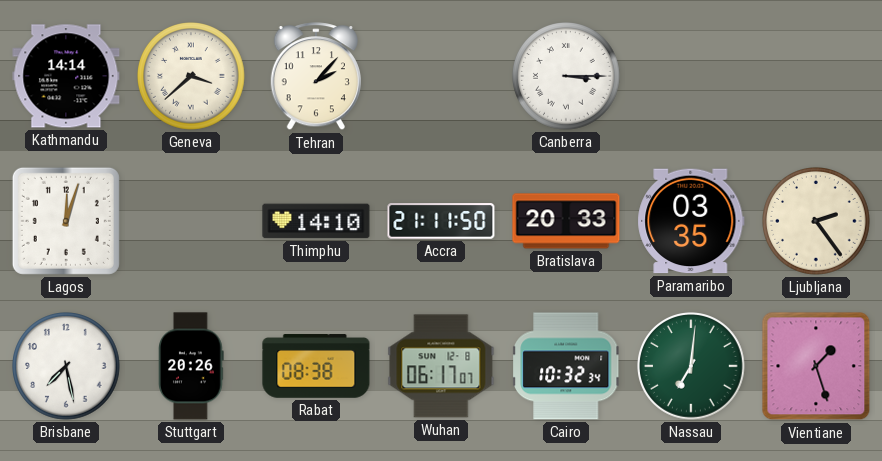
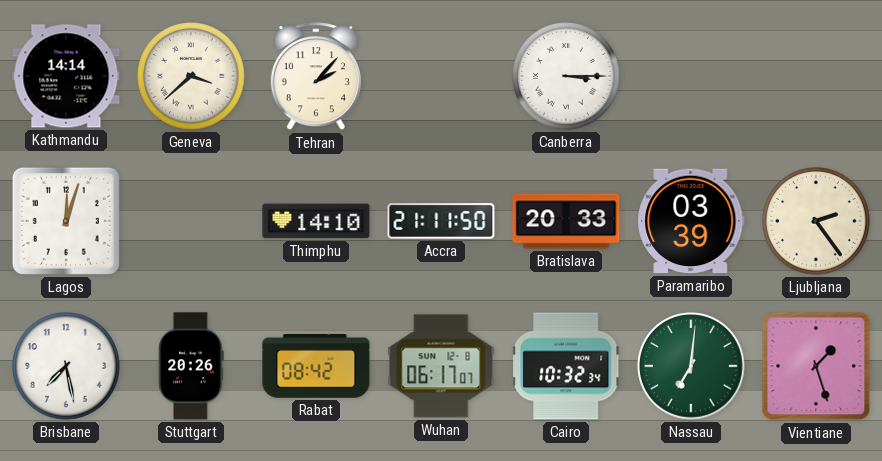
Paramaribo: 03:35 -> 03:39
Rabat: 08:38 -> 08:42
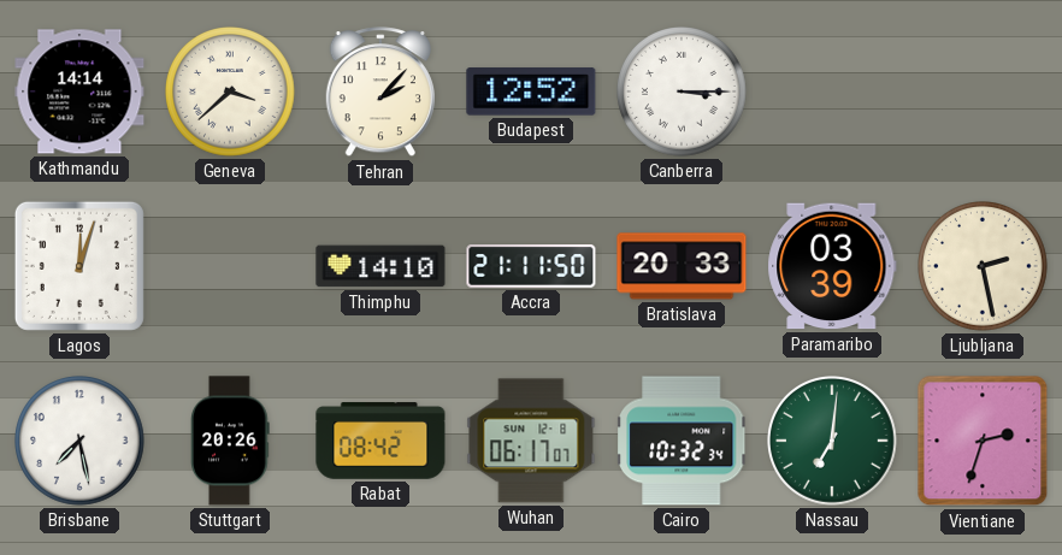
Budapest: none -> 12:52
Ljubljana: 2:24 -> 2:28
Vientiane: 1:27 -> 2:33
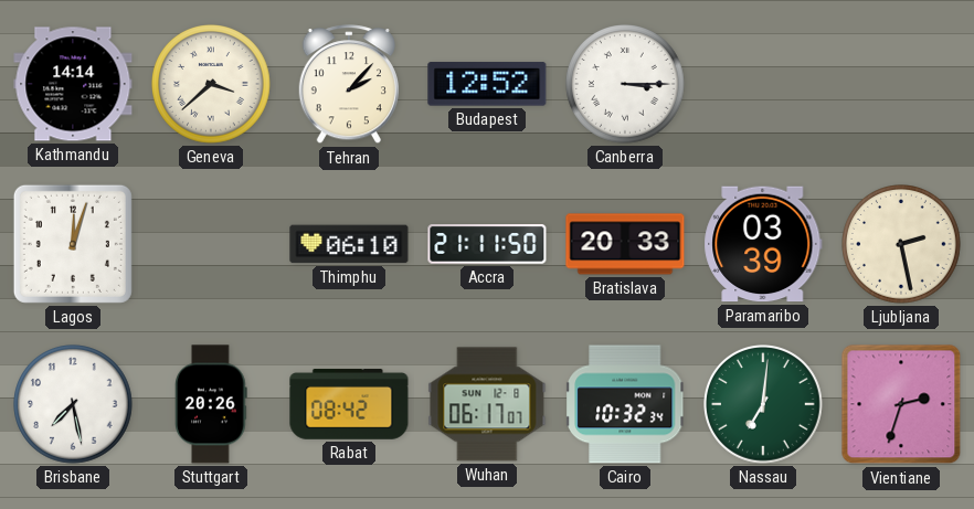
Thimphu: 14:10 -> 06:10
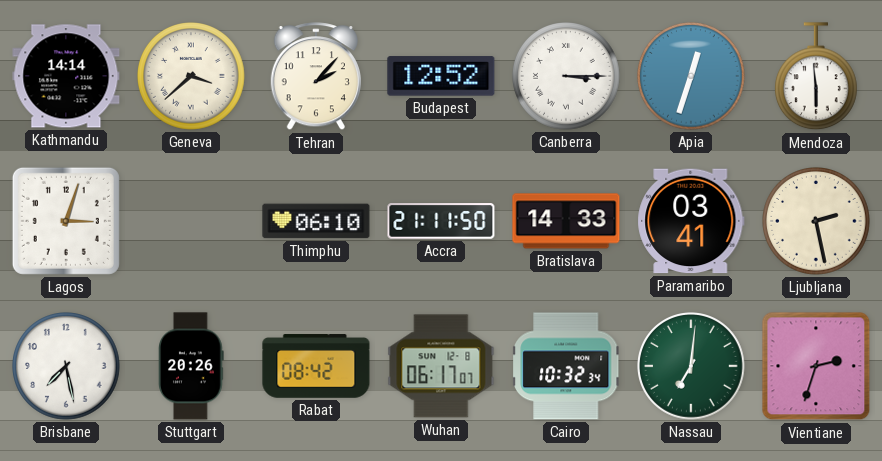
Apia: none -> 12:33
Mendoza: none -> 5:59
Lagos: 12:03 -> 3:03
Bratislava: 20:33 -> 14:33
Paramaribo: 03:39 -> 03:41
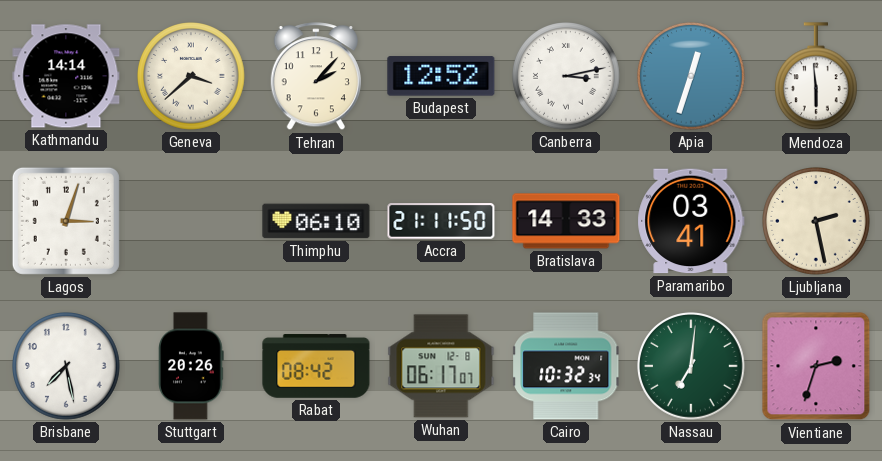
Canberra: 3:15 -> 3:13
